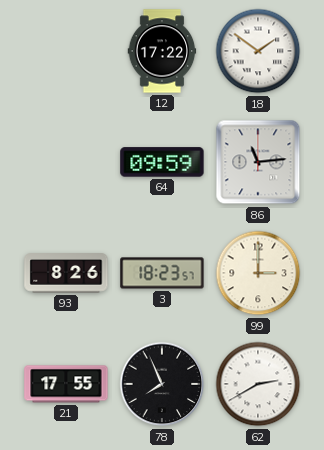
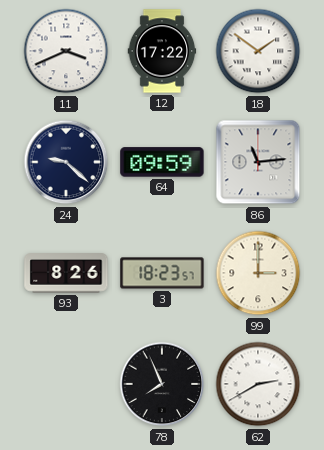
11: none -> 3:41
24: none -> 9:22
21: 17:55 -> none
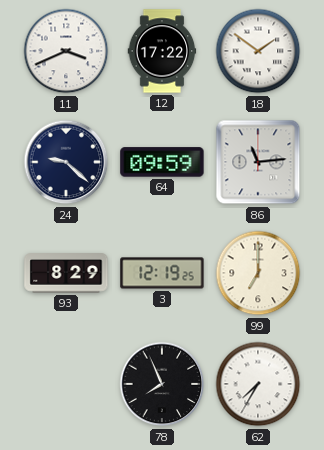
93: 8:26 -> 8:29
3: 18:23 -> 12:19
99: 3:00 -> 7:00
62: 2:40 -> 7:35
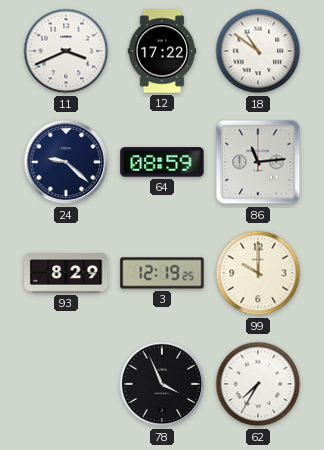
18: 1:51 -> 10:51
64: 09:59 -> 08:59
99: 7:00 -> 10:00
78: 7:56 -> 3:56
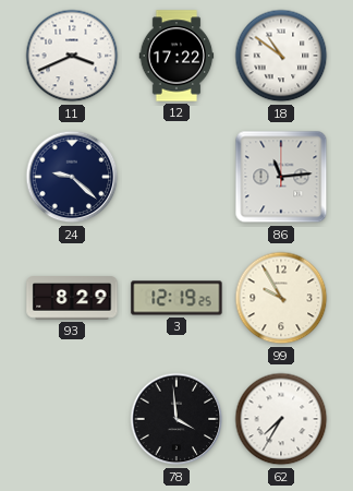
64: 08:59 -> none
99: 10:00 -> 9:55
78: 3:56 -> 3:59
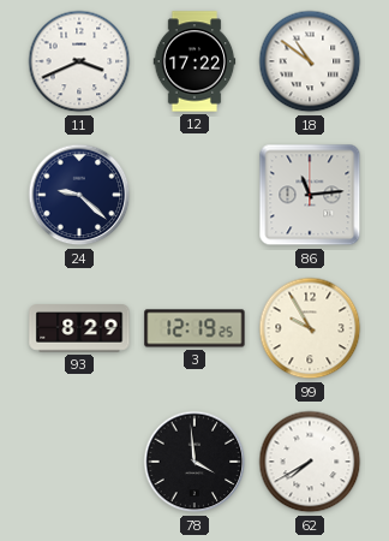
62: 7:35 -> 7:40
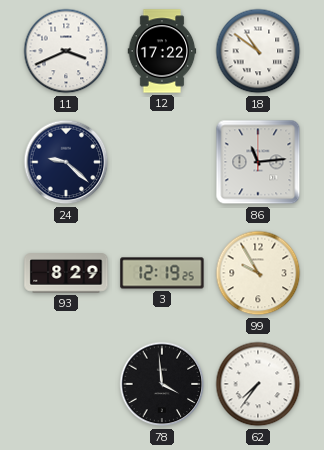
62: 7:40 -> 7:36
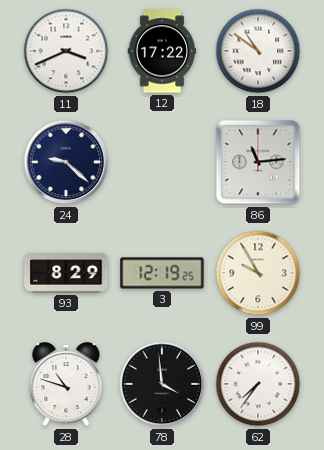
28: none -> 10:48
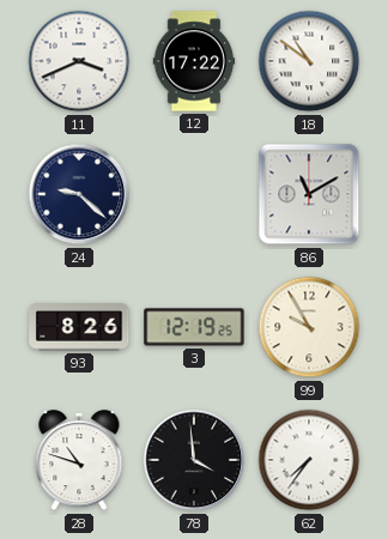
86: 11:14 -> 11:10
93: 8:29 -> 8:26
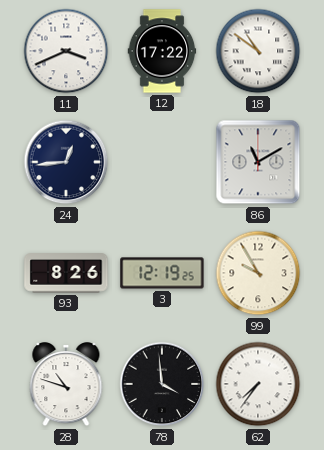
24: 9:22 -> 12:44
